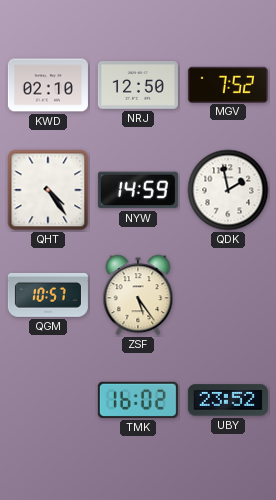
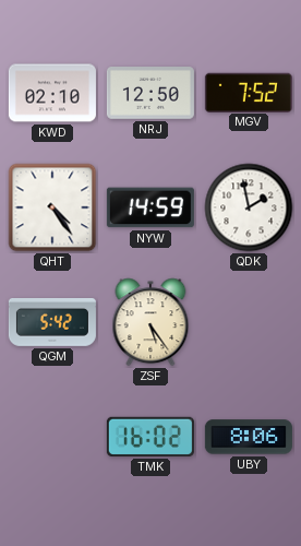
QGM: 10:57 -> 5:42
UBY: 23:52 -> 8:06
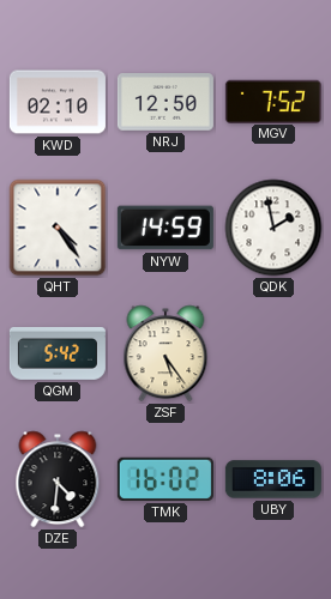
DZE: none -> 4:31
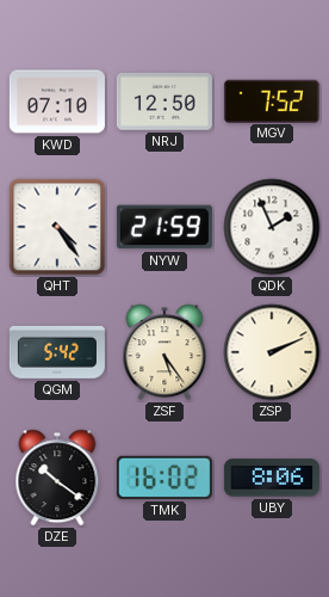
KWD: 02:10 -> 07:10
NYW: 14:59 -> 21:59
QDK: 1:58 -> 1:56
ZSP: none -> 2:11
DZE: 4:31 -> 10:21
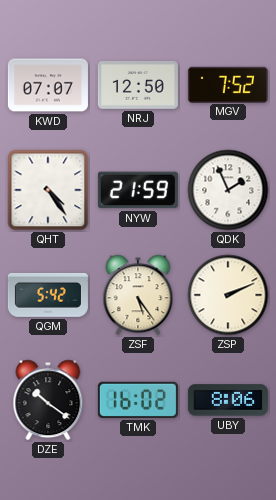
KWD: 07:10 -> 07:07
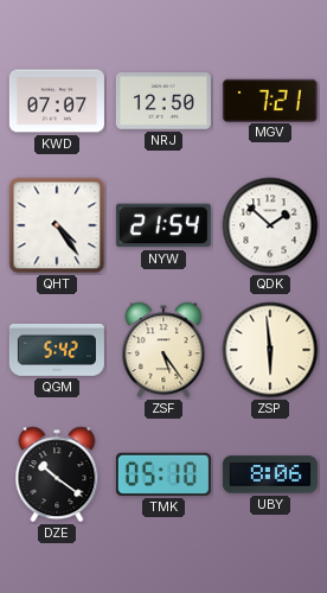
MGV: 7:52 -> 7:21
NYW: 21:59 -> 21:54
QDK: 1:56 -> 1:52
ZSP: 2:11 -> 5:59
TMK: 16:02 -> 05:10
